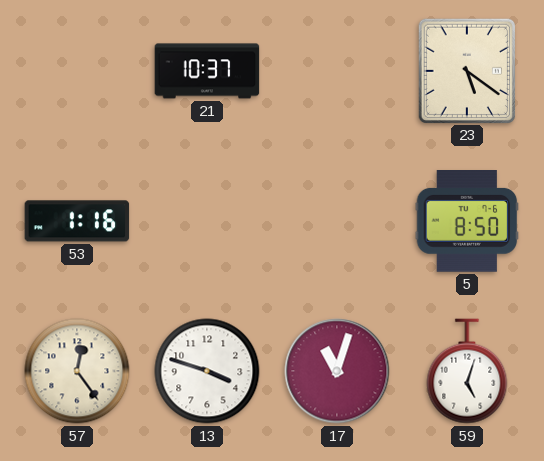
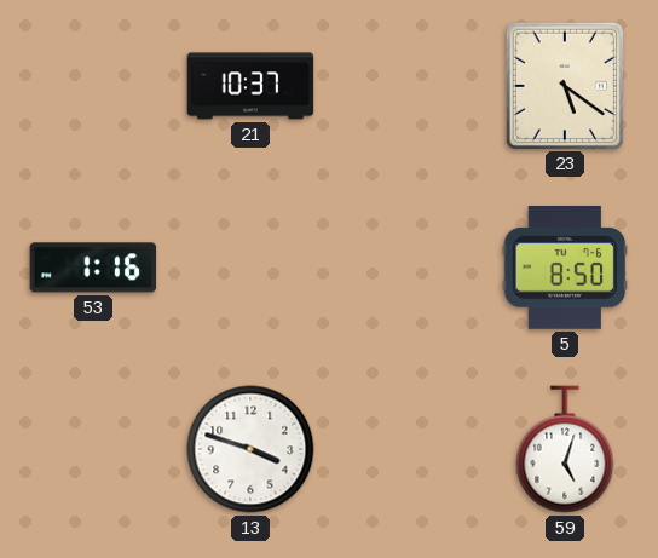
57: 12:24 -> none
17: 11:03 -> none
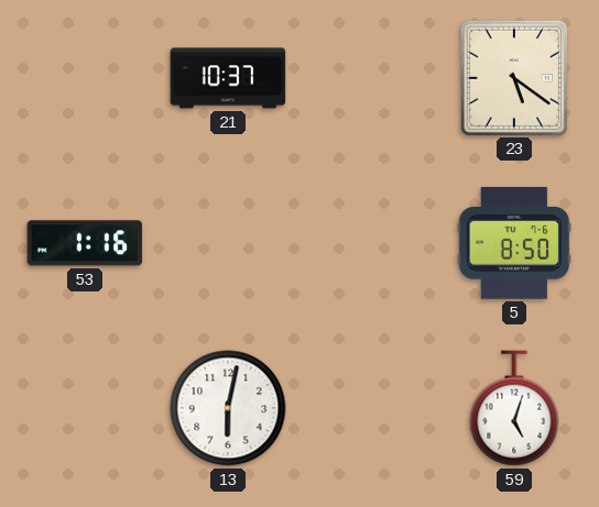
13: 3:48 -> 6:02
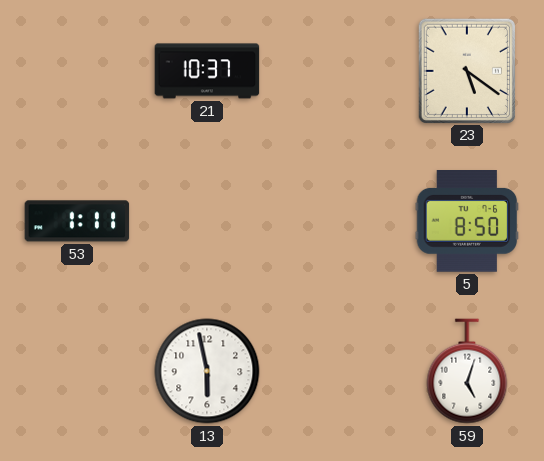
53: 1:16 -> 1:11
13: 6:02 -> 5:58
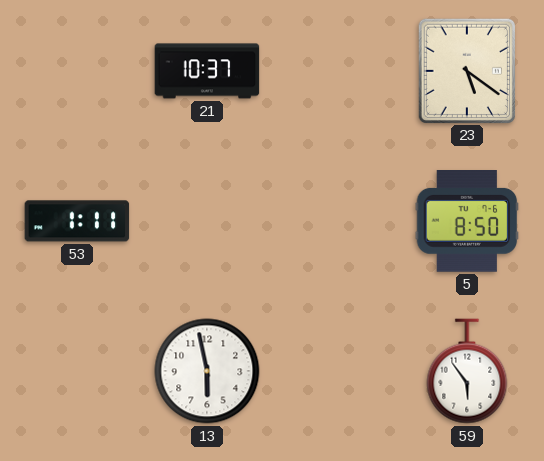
59: 5:03 -> 5:54
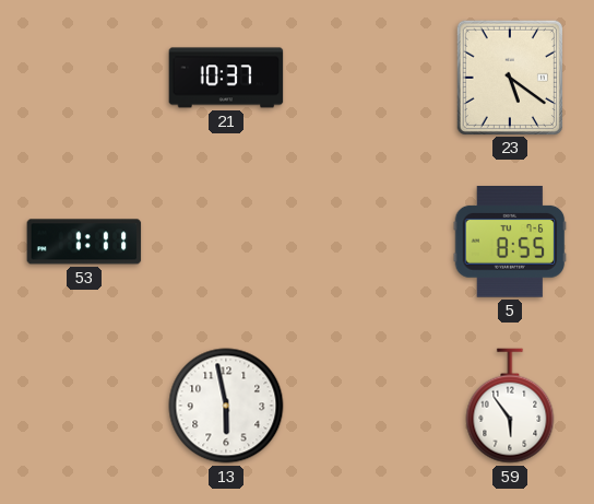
5: 8:50 -> 8:55
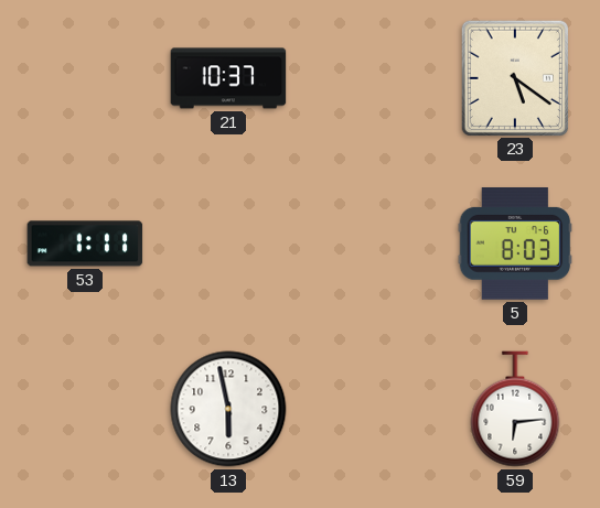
5: 8:55 -> 8:03
59: 5:54 -> 6:14
